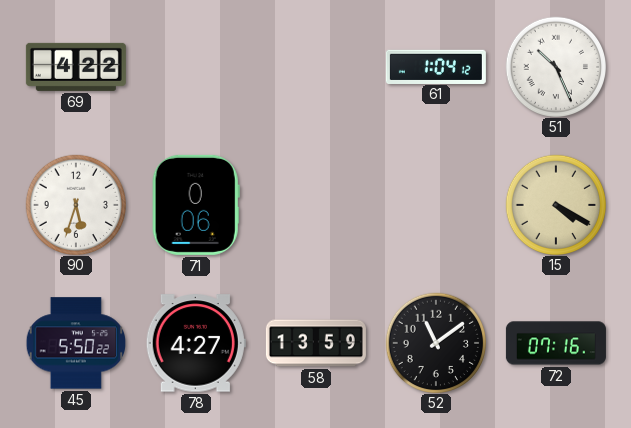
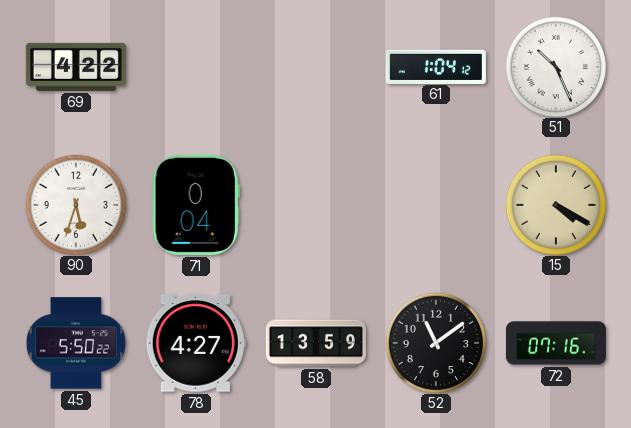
71: 0:06 -> 0:04
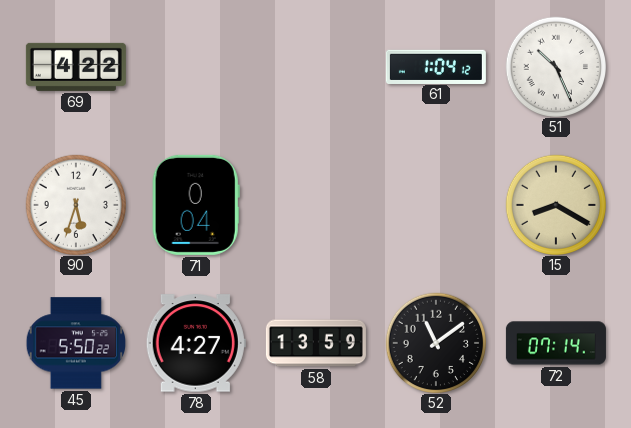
15: 4:20 -> 8:20
72: 07:16 -> 07:14
